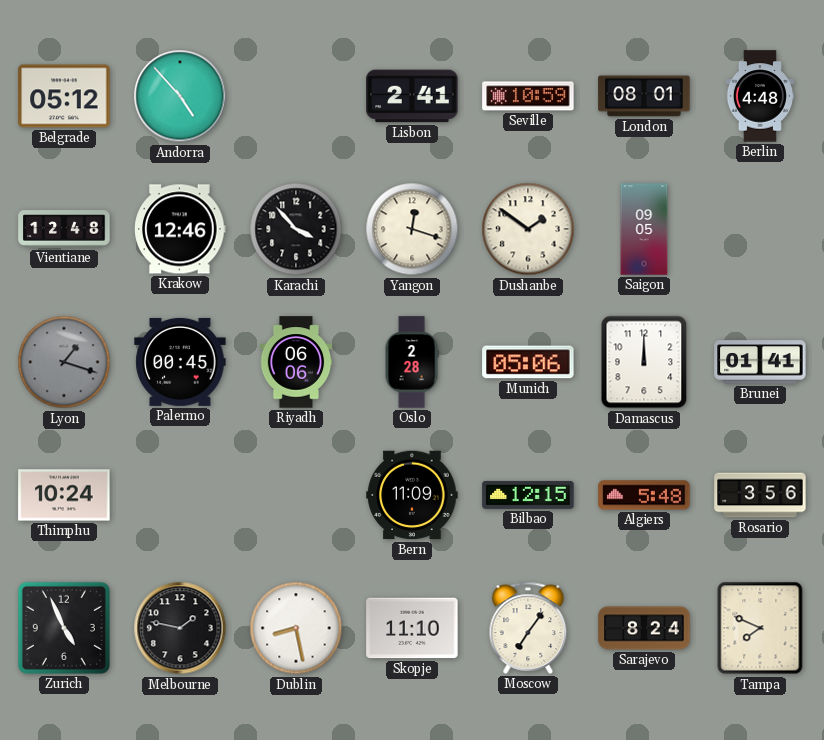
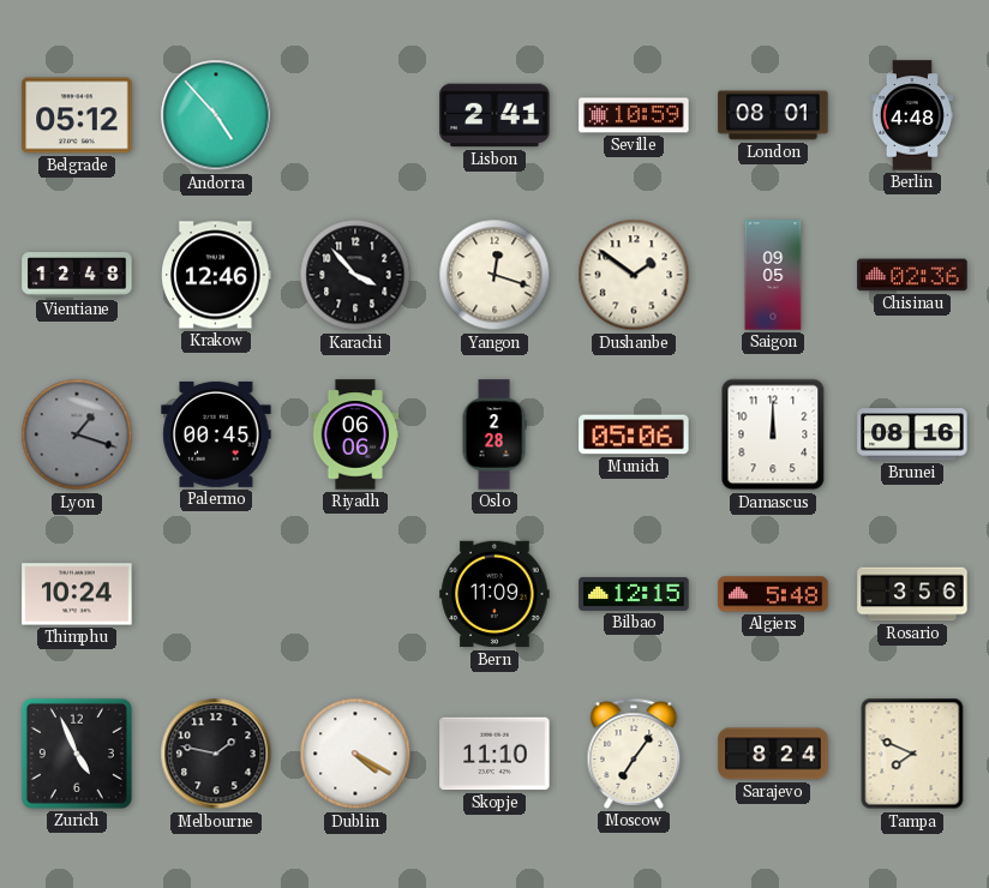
Chisinau: none -> 02:36
Brunei: 01:41 -> 08:16
Dublin: 8:28 -> 4:20
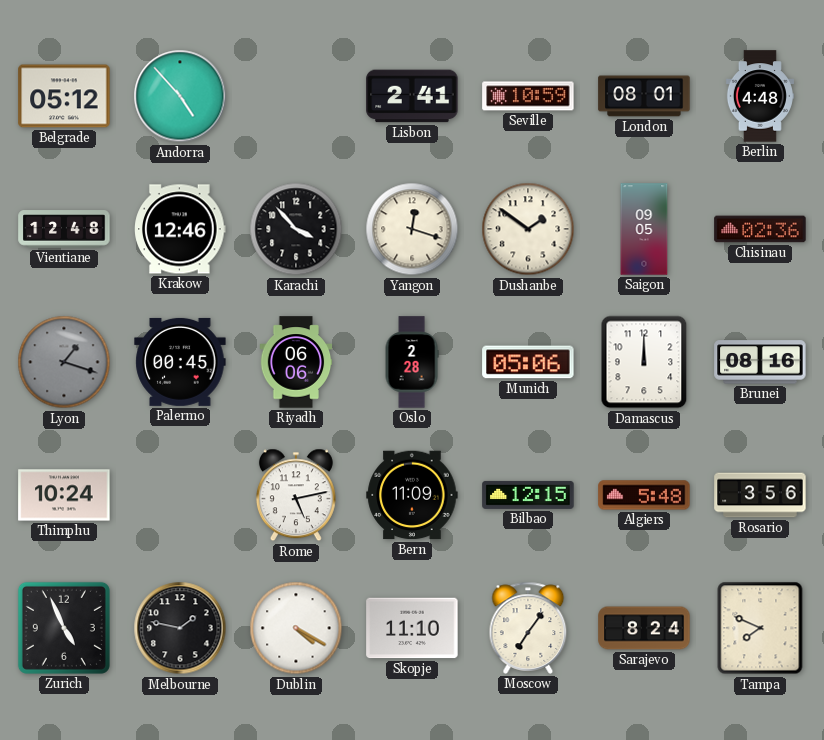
Rome: none -> 5:13
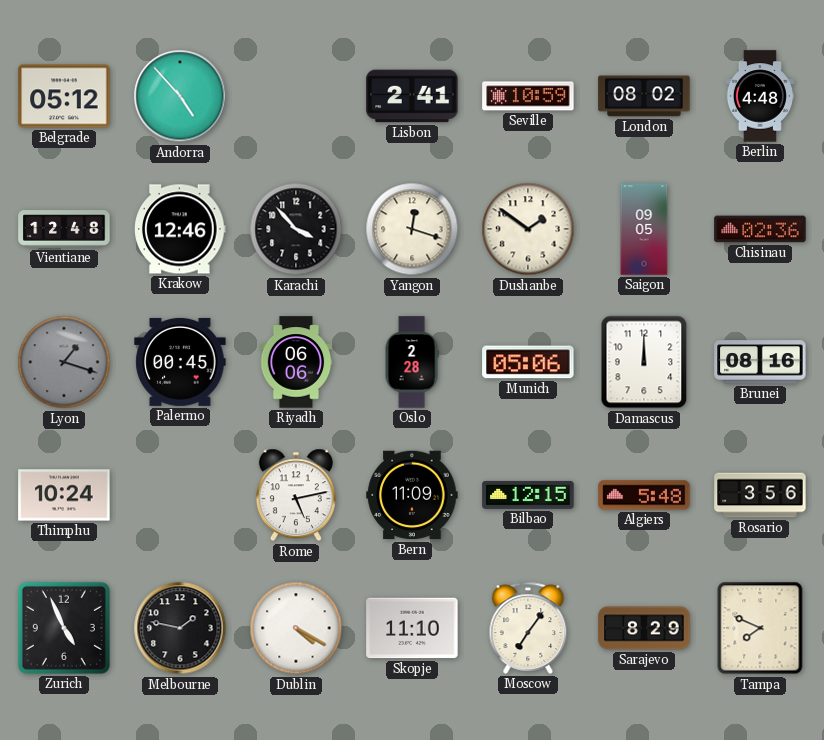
London: 08:01 -> 08:02
Sarajevo: 8:24 -> 8:29
